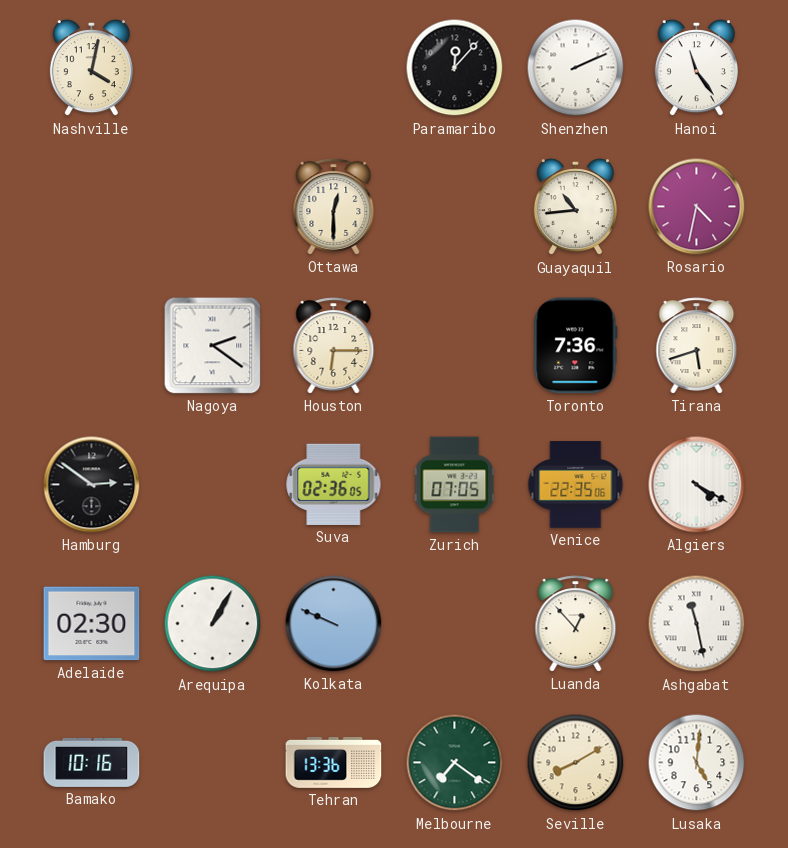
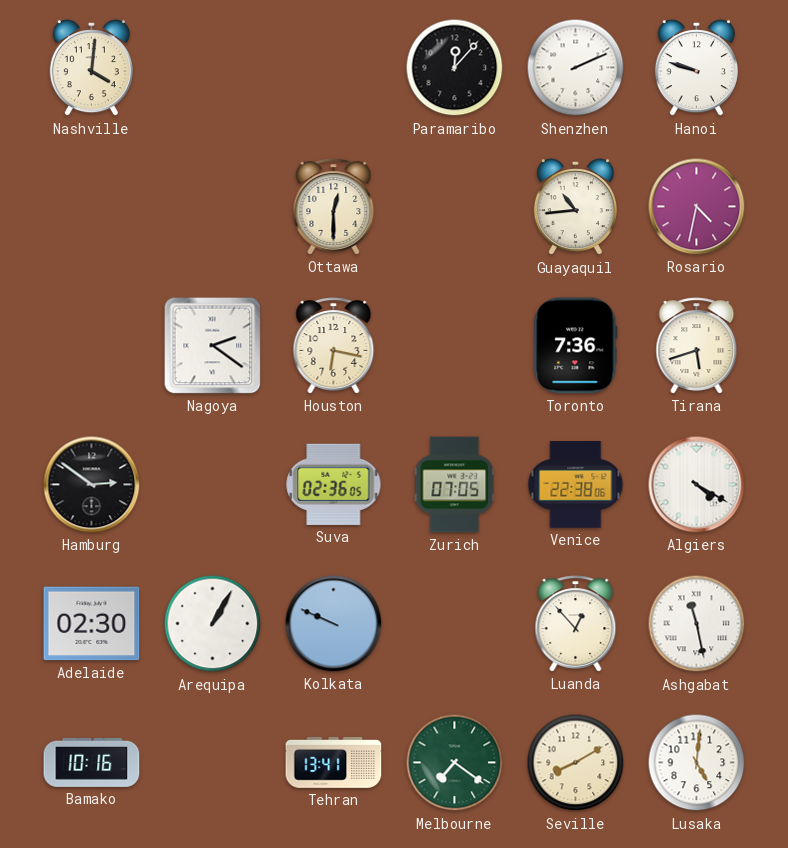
Nashville: 4:02 -> 4:01
Hanoi: 11:24 -> 9:48
Houston: 6:15 -> 6:17
Venice: 22:35 -> 22:38
Tehran: 13:36 -> 13:41
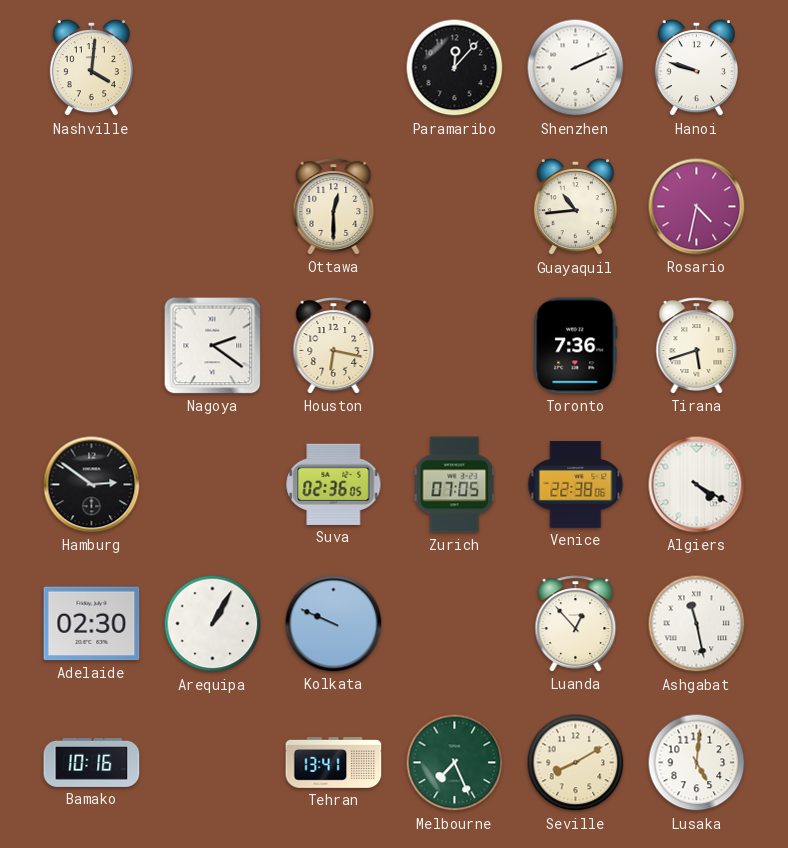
Melbourne: 7:21 -> 7:26
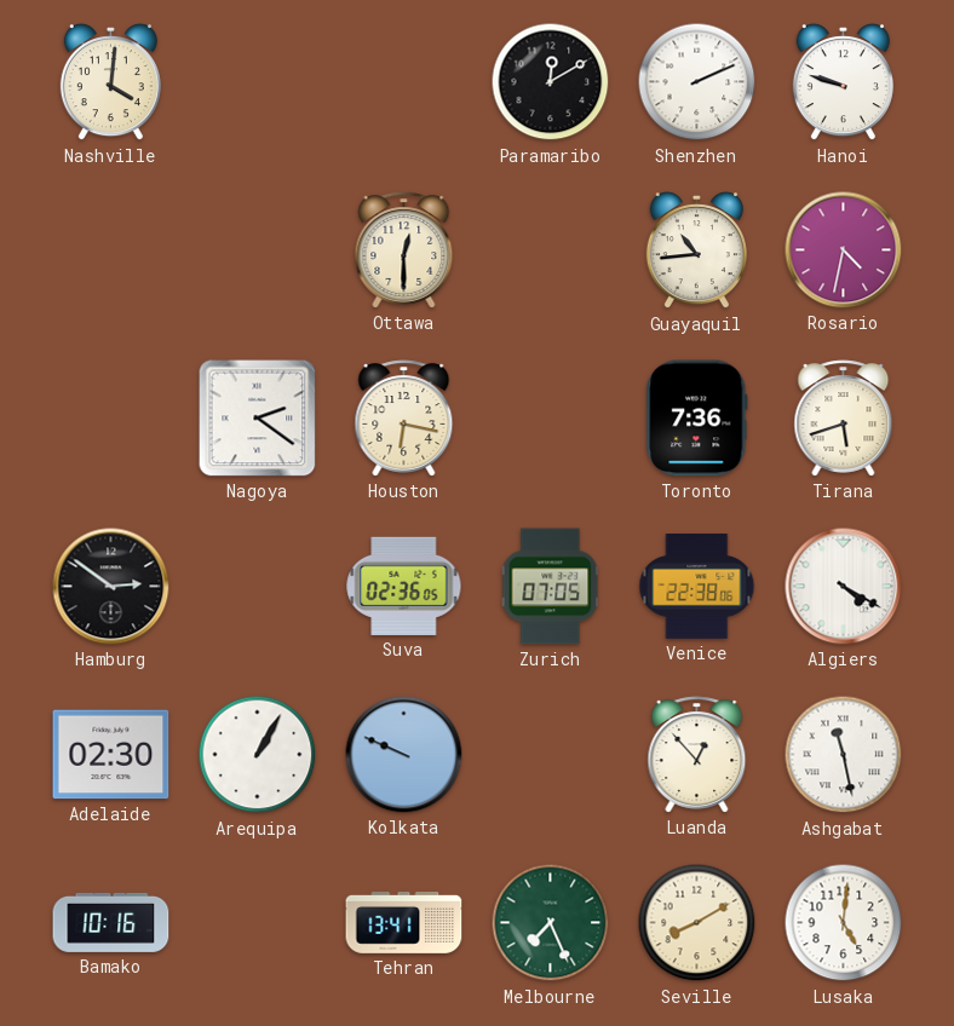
Paramaribo: 12:07 -> 12:10
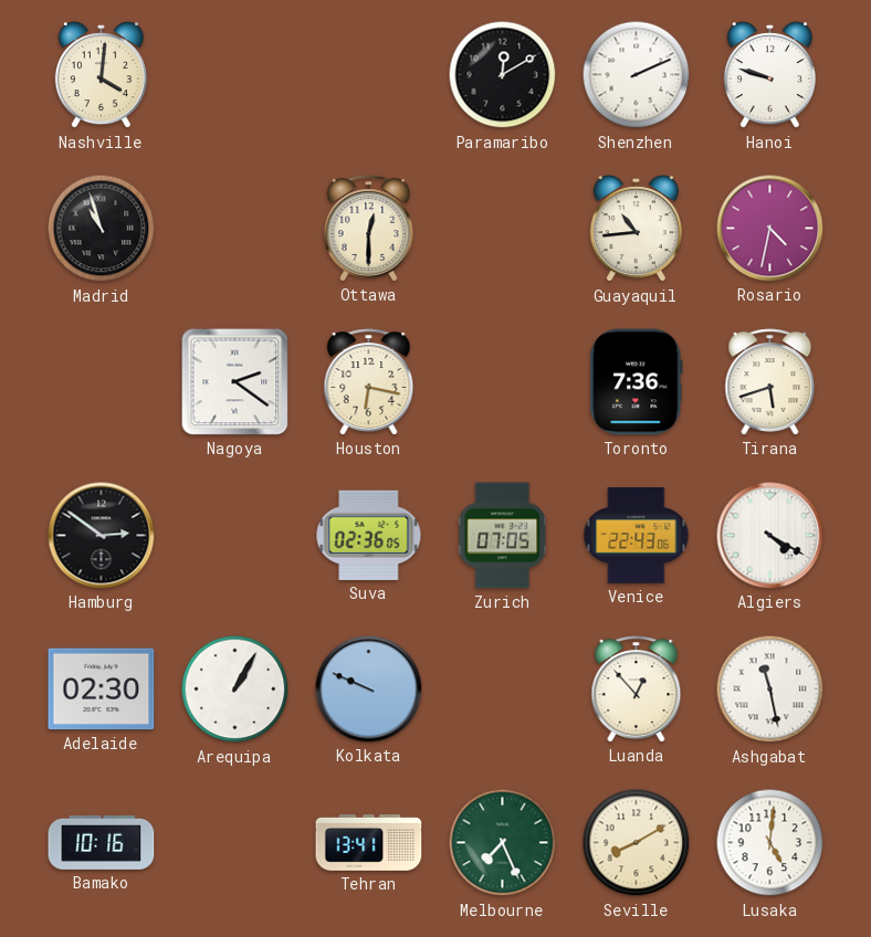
Madrid: none -> 10:57
Venice: 22:38 -> 22:43
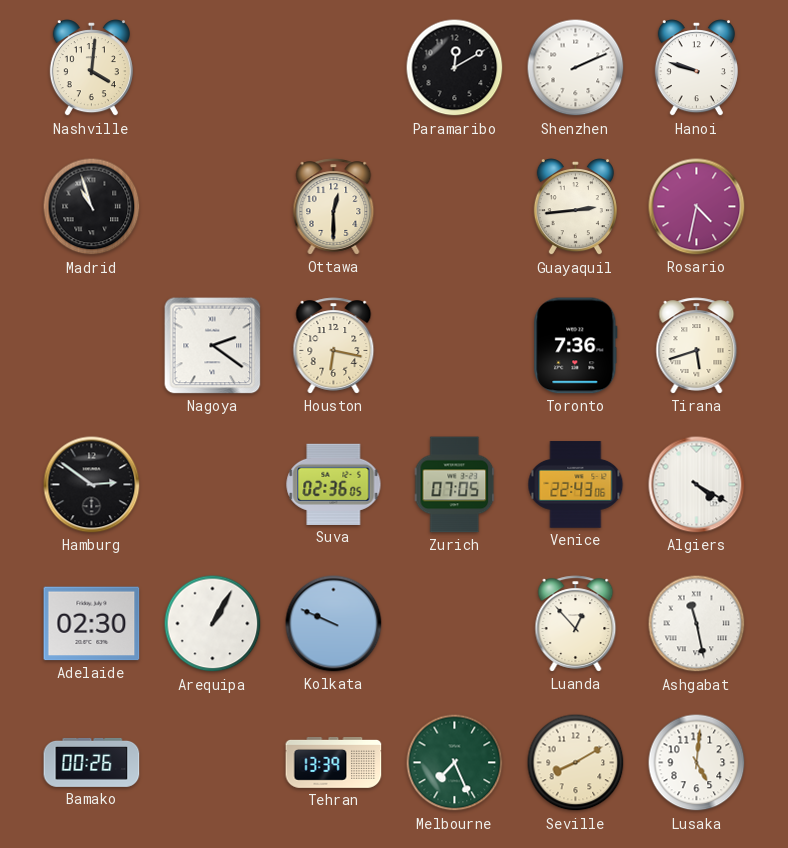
Guayaquil: 10:44 -> 2:44
Bamako: 10:16 -> 00:26
Tehran: 13:41 -> 13:39
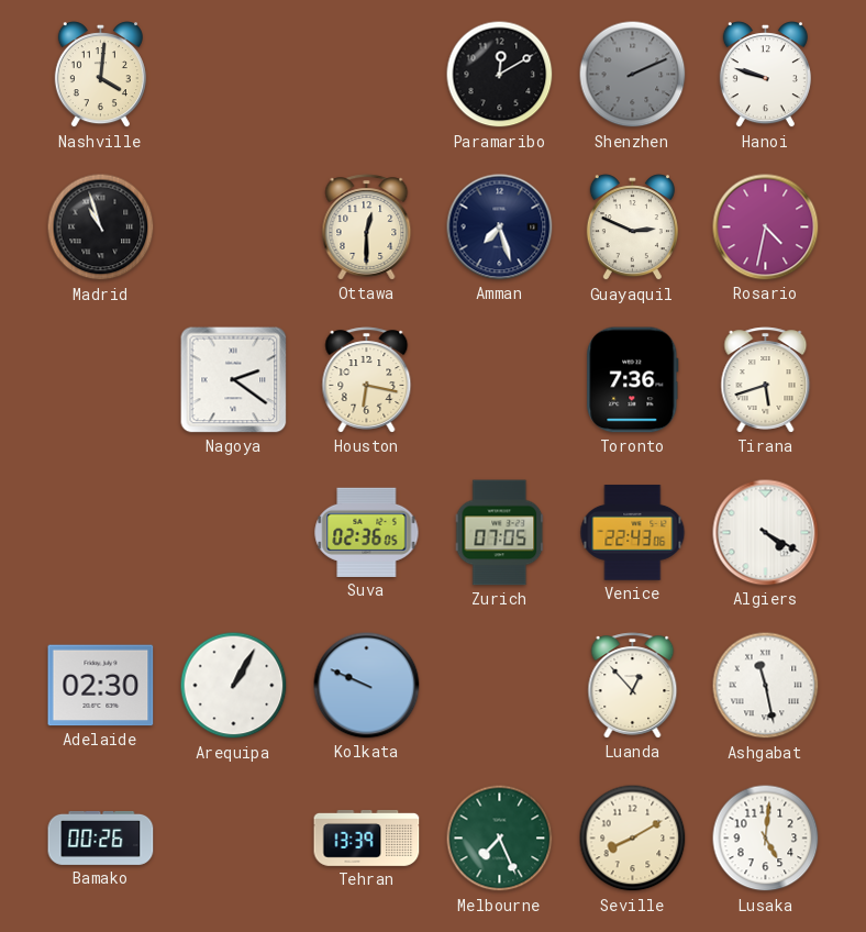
Shenzhen dial: white -> grey
Amman: none -> 7:27
Guayaquil: 2:44 -> 2:49
Hamburg: 2:51 -> none
